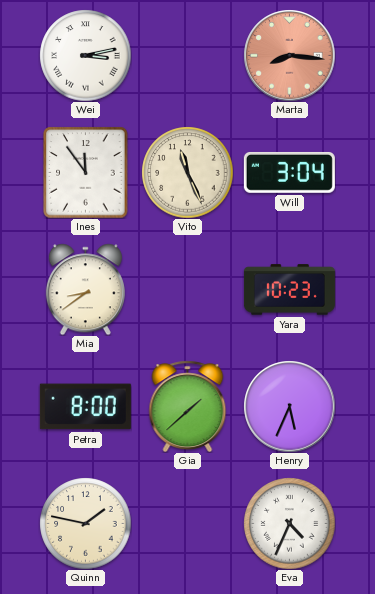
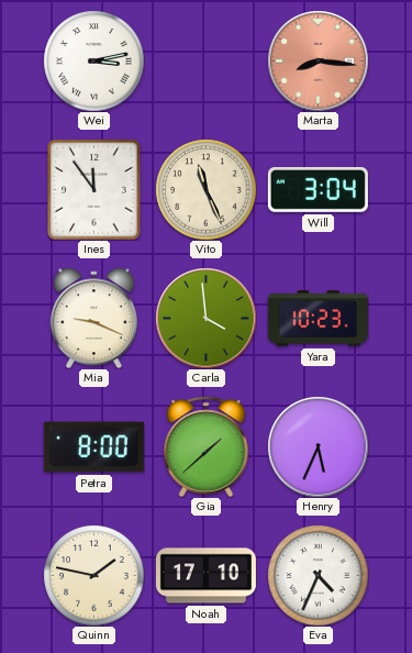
Mia: 8:39 -> 9:19
Carla: none -> 3:59
Noah: none -> 17:10
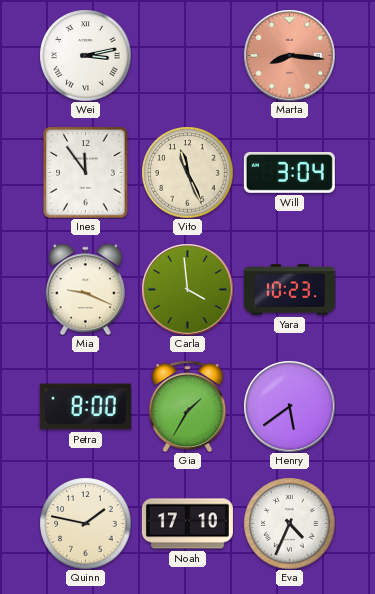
Gia: 1:38 -> 1:35
Henry: 5:34 -> 5:39
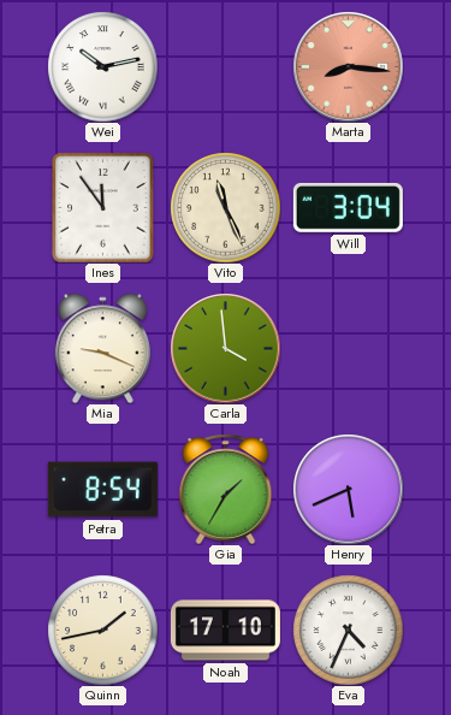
Wei: 3:13 -> 10:13
Yara: 10:23 -> none
Petra: 8:00 -> 8:54
Henry: 5:39 -> 5:41
Quinn: 1:47 -> 1:43
